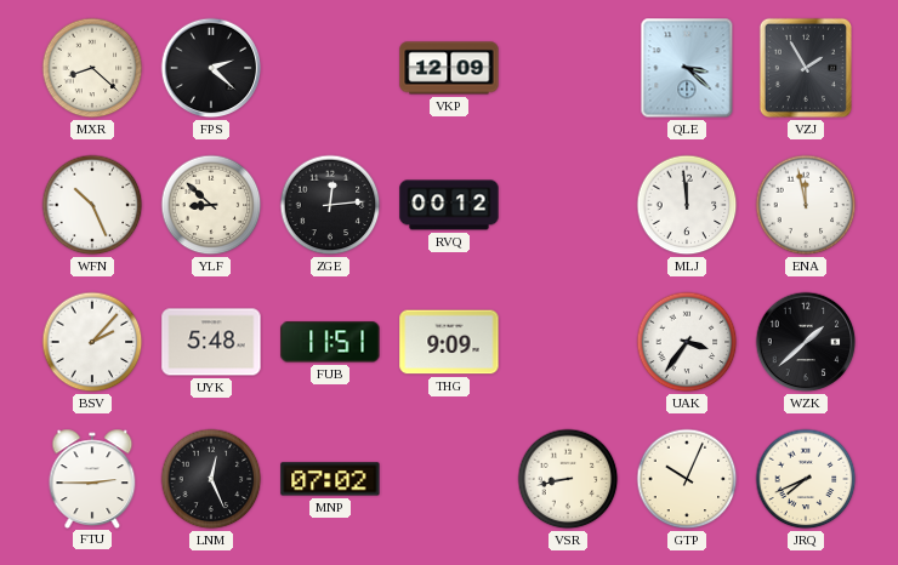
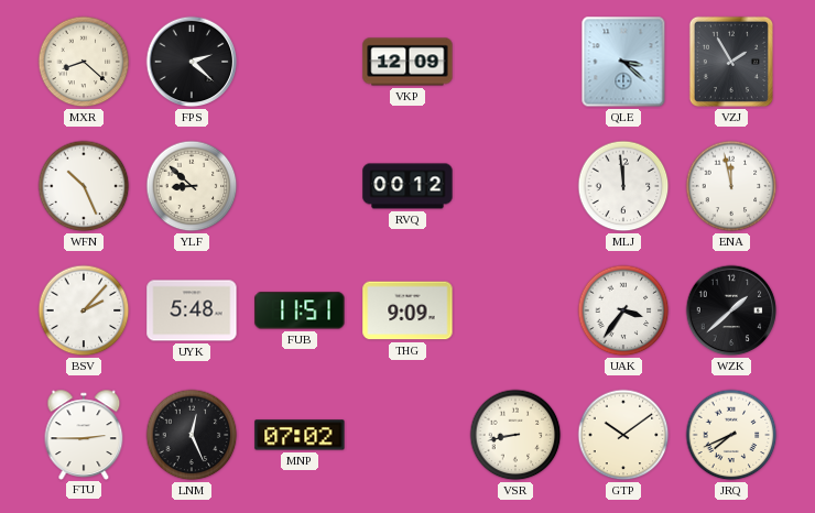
ZGE: 12:14 -> none
GTP: 10:04 -> 10:09
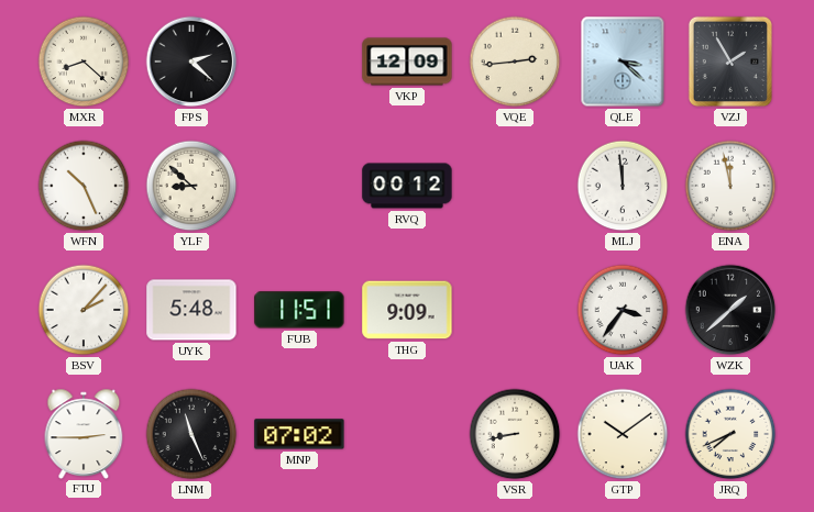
VQE: none -> 2:44
LNM: 12:26 -> 11:26
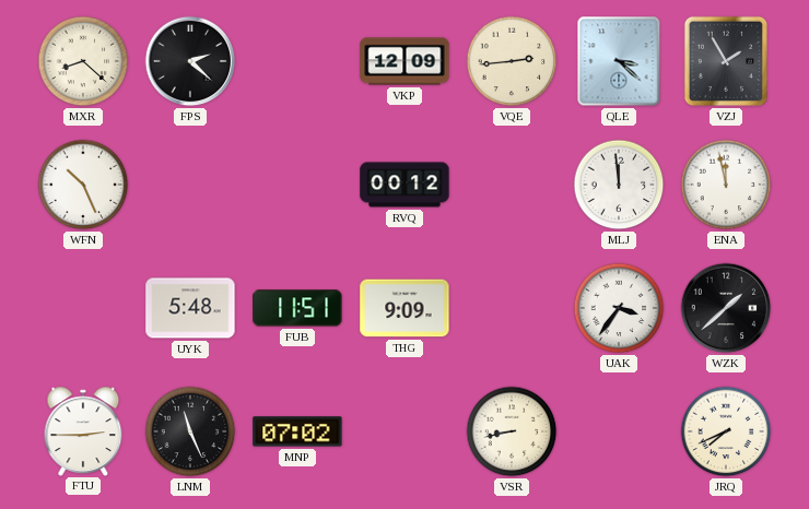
YLF: 8:52 -> none
BSV: 2:07 -> none
GTP: 10:09 -> none
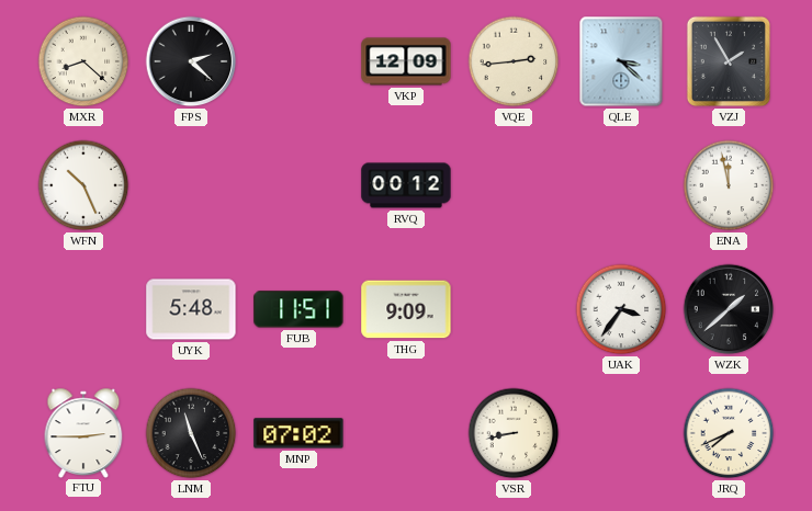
MLJ: 11:59 -> none
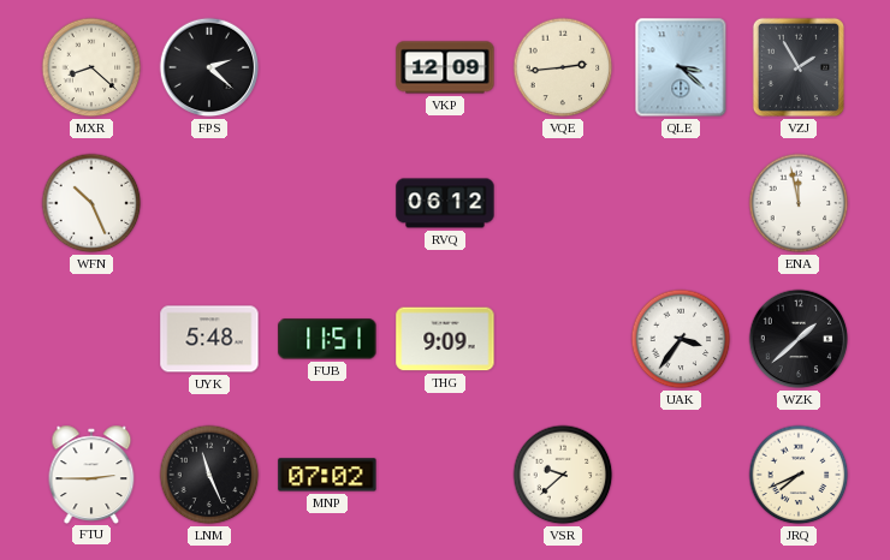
RVQ: 00:12 -> 06:12
VSR: 8:43 -> 9:38
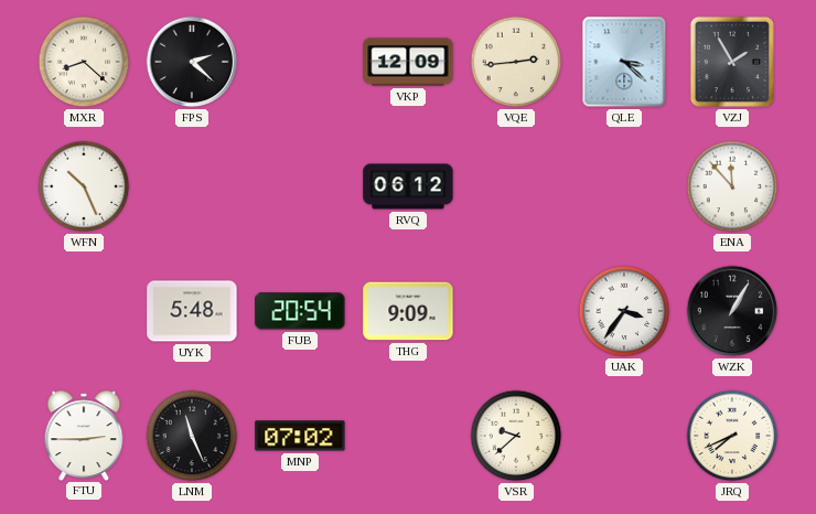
ENA: 11:58 -> 11:53
FUB: 11:51 -> 20:54
WZK: 1:38 -> 1:05
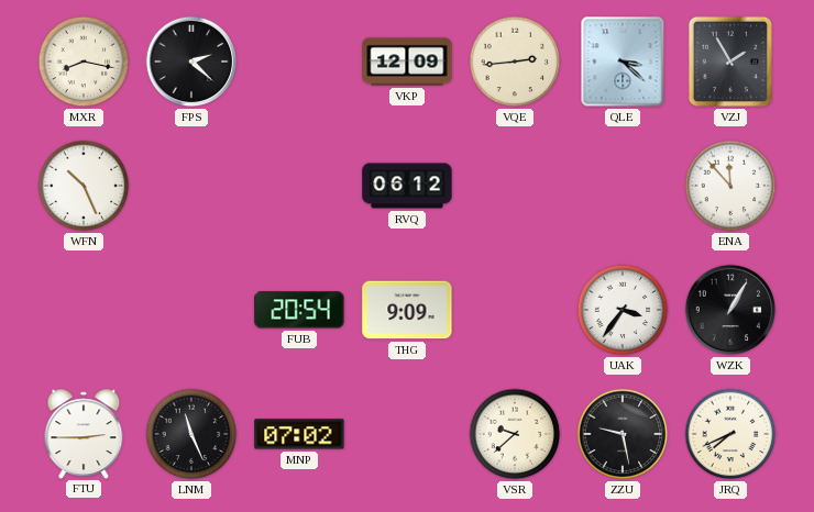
MXR: 8:22 -> 8:17
UYK: 5:48 -> none
ZZU: none -> 9:28
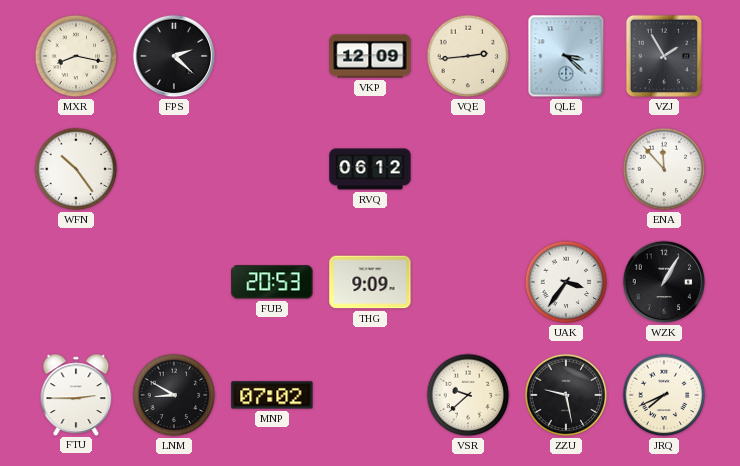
WFN: 10:26 -> 10:24
FUB: 20:54 -> 20:53
LNM: 11:26 -> 8:50
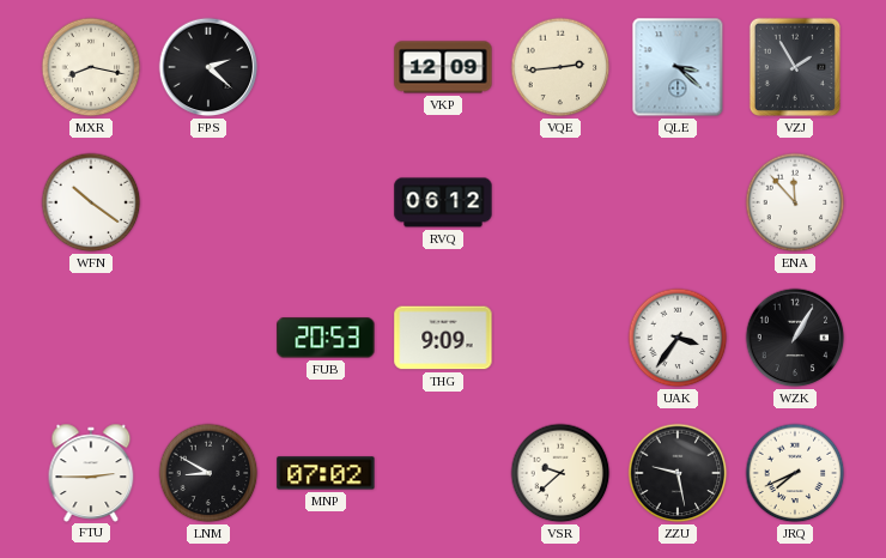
WFN: 10:24 -> 10:21
